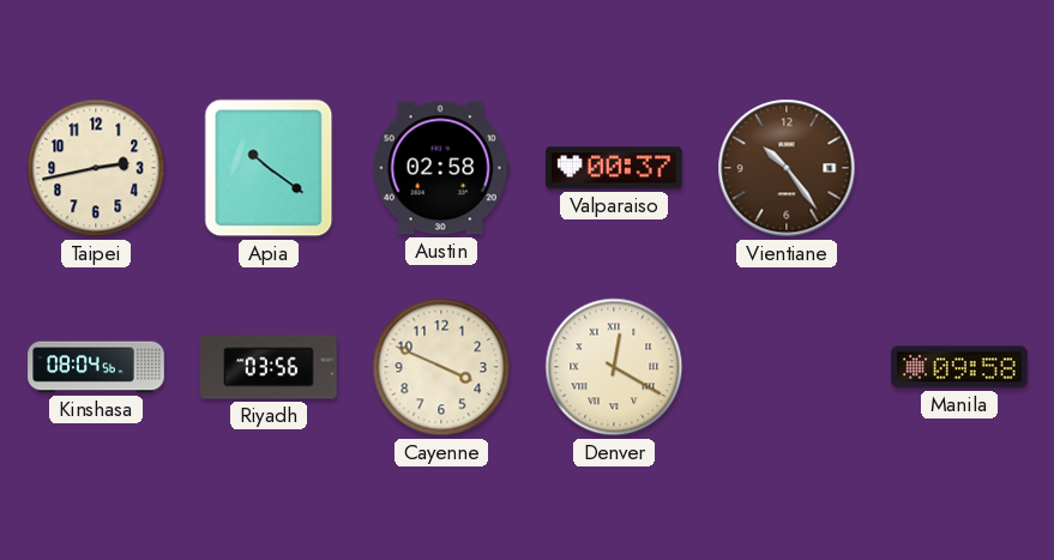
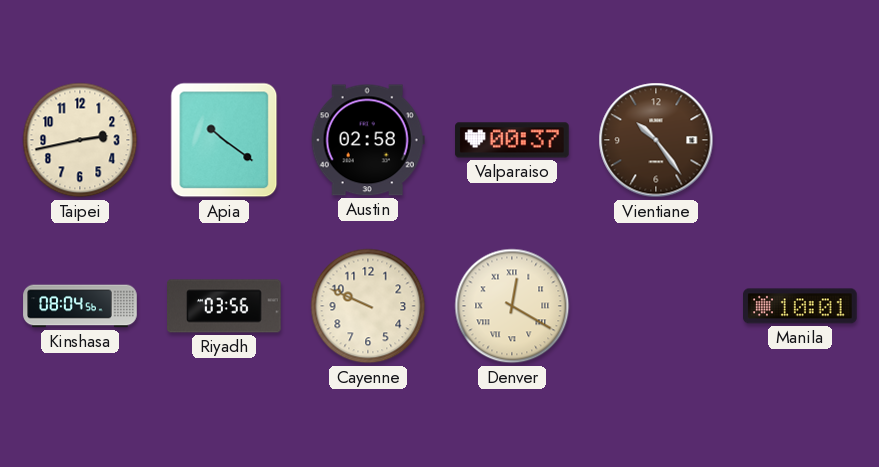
Cayenne: 3:49 -> 9:49
Manila: 09:58 -> 10:01
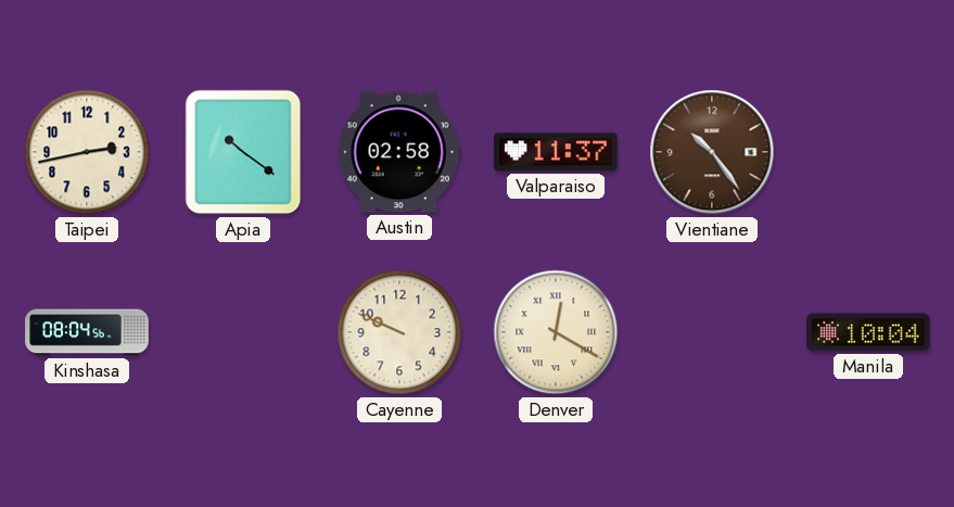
Valparaiso: 00:37 -> 11:37
Riyadh: 03:56 -> none
Manila: 10:01 -> 10:04
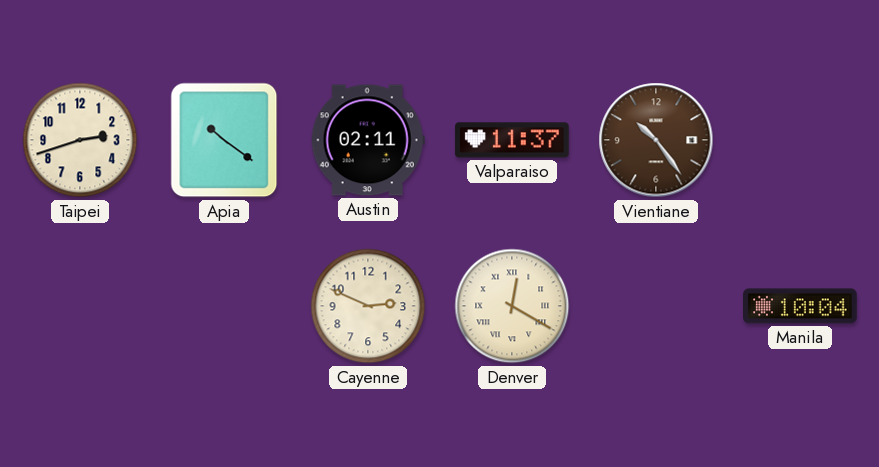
Taipei: 2:43 -> 2:42
Austin: 02:58 -> 02:11
Kinshasa: 08:04 -> none
Cayenne: 9:49 -> 2:49
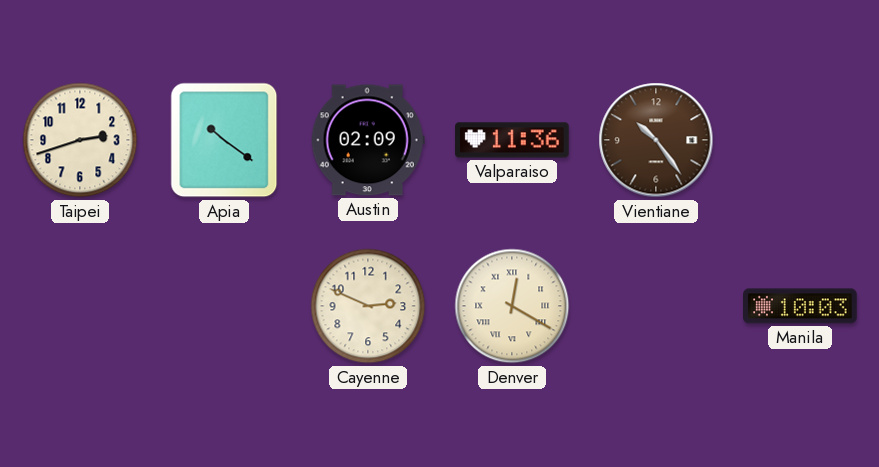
Austin: 02:11 -> 02:09
Valparaiso: 11:37 -> 11:36
Manila: 10:04 -> 10:03
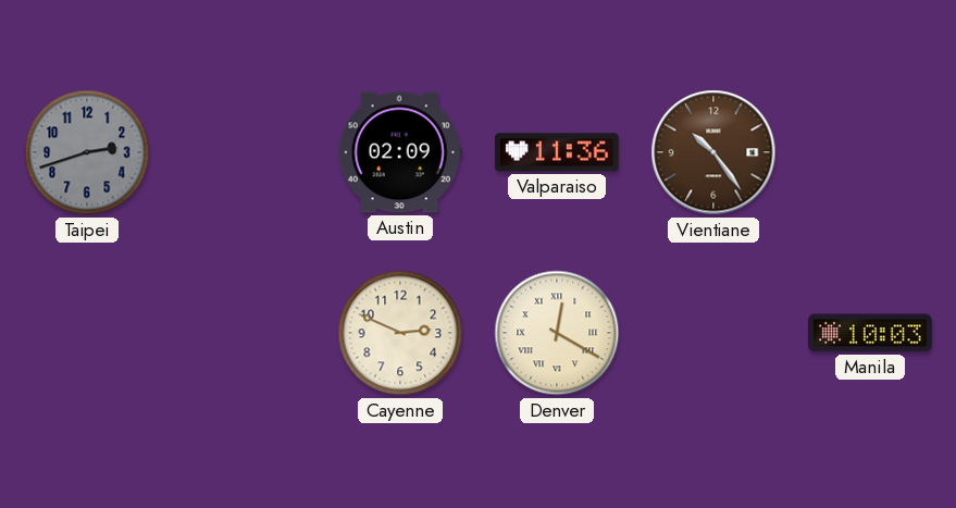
Taipei dial: cream -> grey
Apia: 10:21 -> none
